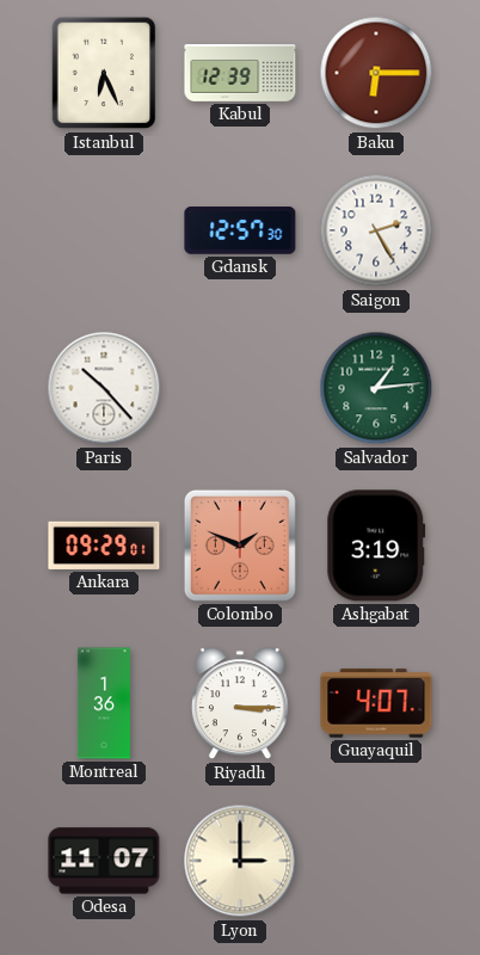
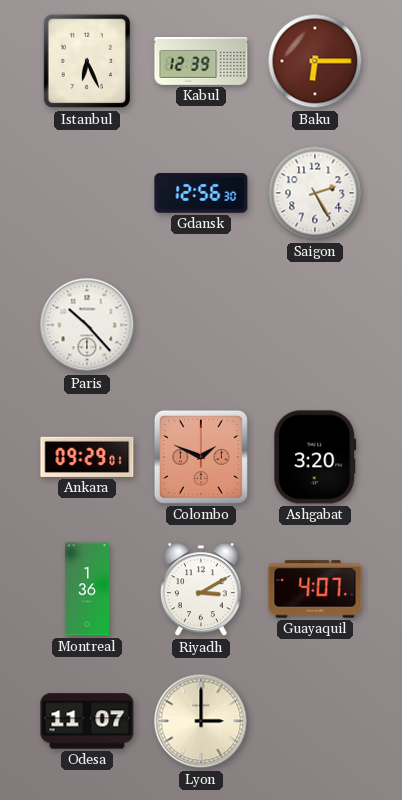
Gdansk: 12:57 -> 12:56
Salvador: 1:14 -> none
Ashgabat: 3:19 -> 3:20
Riyadh: 3:15 -> 3:10
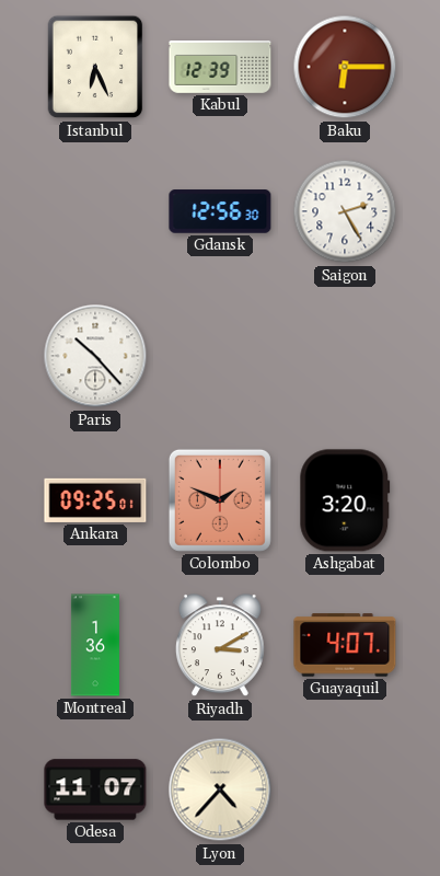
Ankara: 09:29 -> 09:25
Lyon: 3:00 -> 4:37
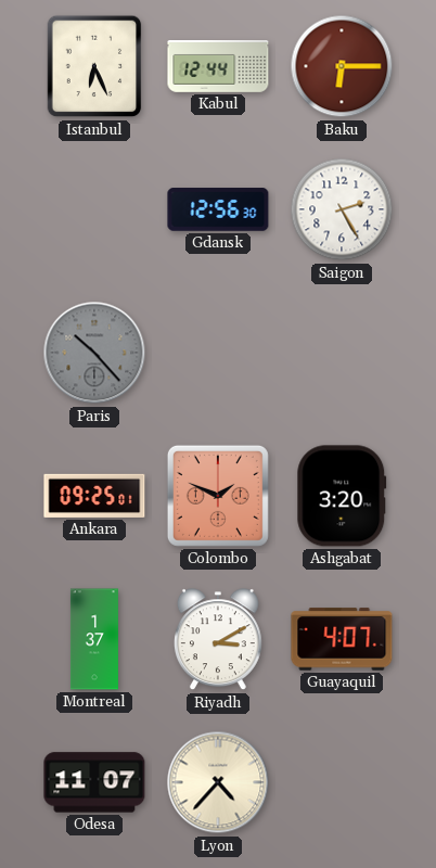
Kabul: 12:39 -> 12:44
Paris dial: white -> grey
Montreal: 1:36 -> 1:37
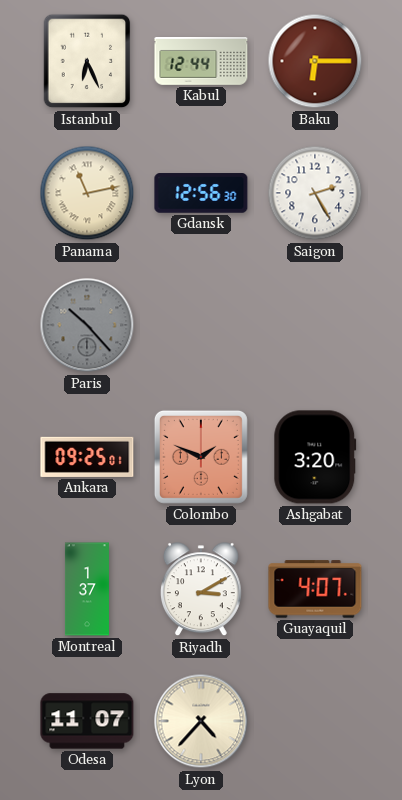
Panama: none -> 11:13
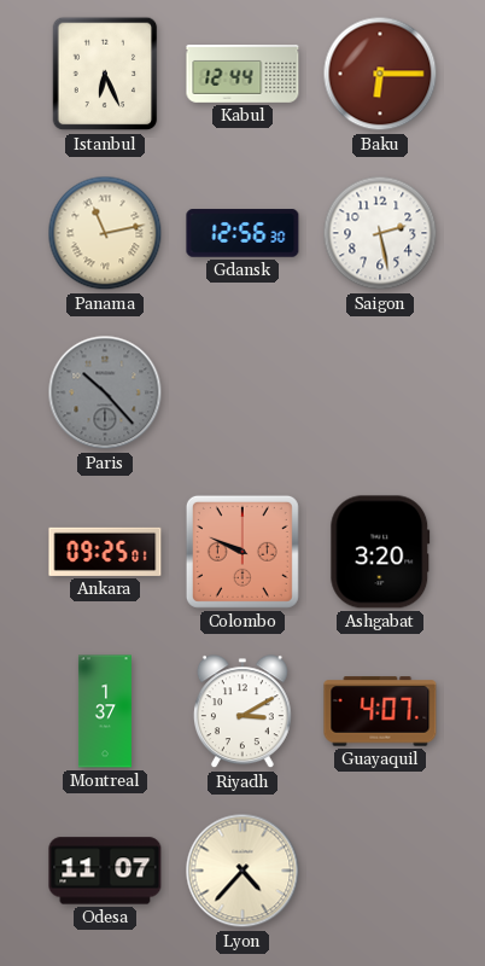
Saigon: 2:25 -> 2:28
Colombo: 1:49 -> 9:49
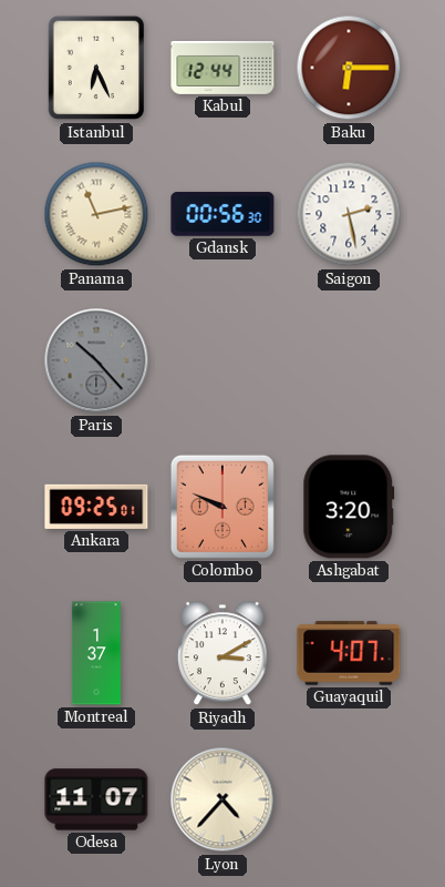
Gdansk: 12:56 -> 00:56
